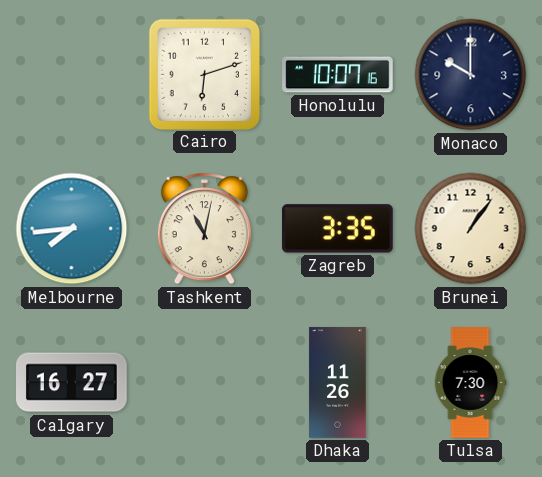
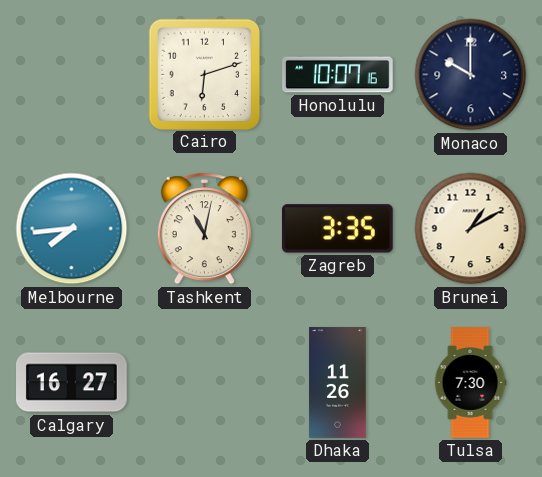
Brunei: 1:06 -> 1:10
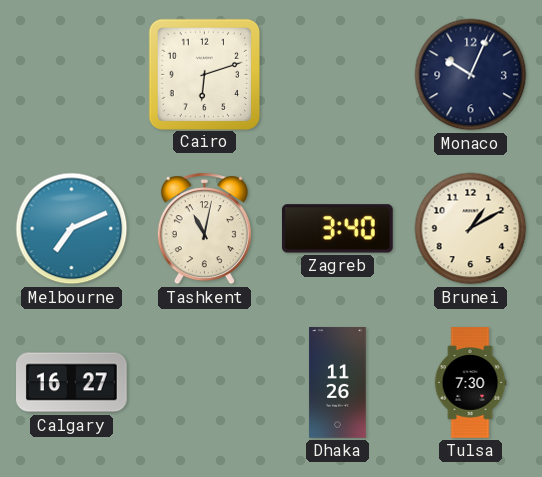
Honolulu: 10:07 -> none
Monaco: 10:00 -> 10:04
Melbourne: 7:44 -> 7:11
Zagreb: 3:35 -> 3:40
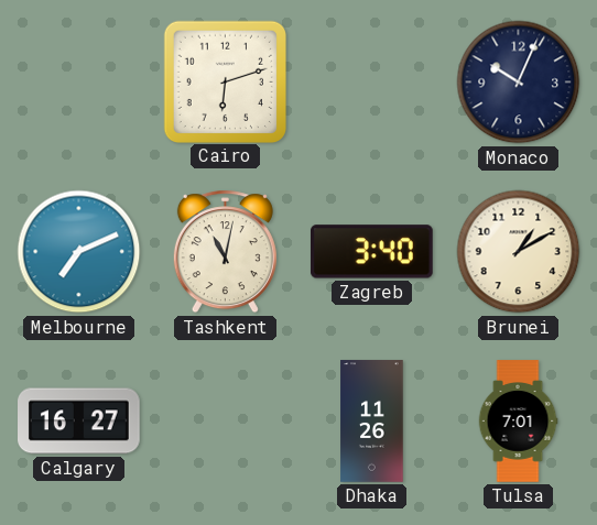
Tulsa: 7:30 -> 7:01
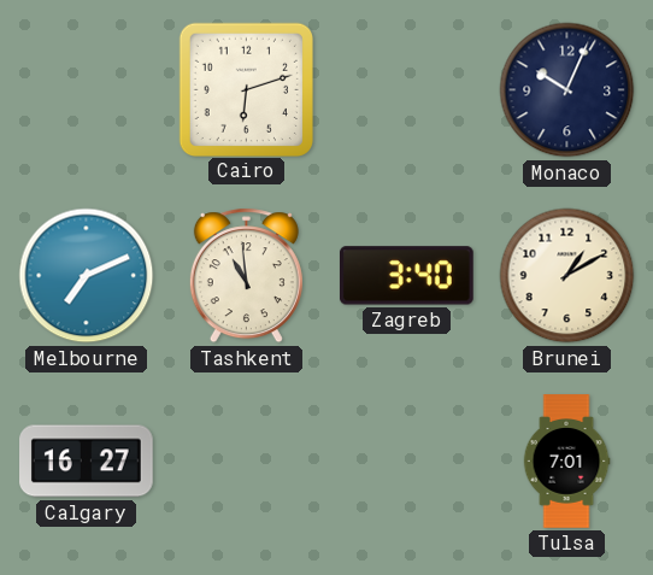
Tashkent: 11:02 -> 10:59
Dhaka: 11:26 -> none
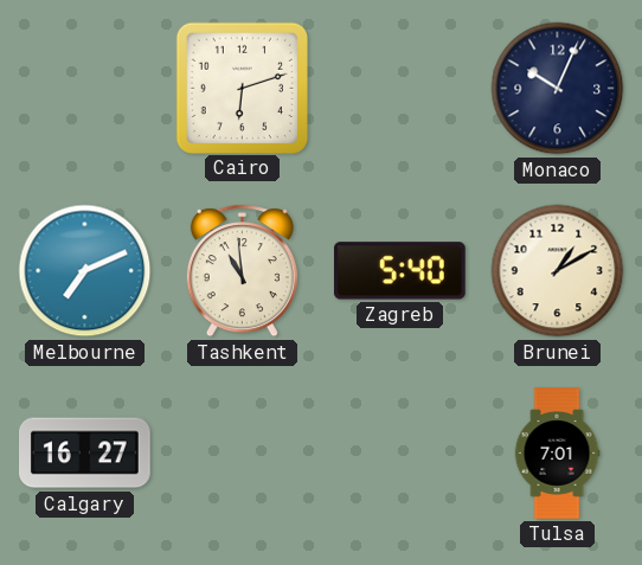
Zagreb: 3:40 -> 5:40
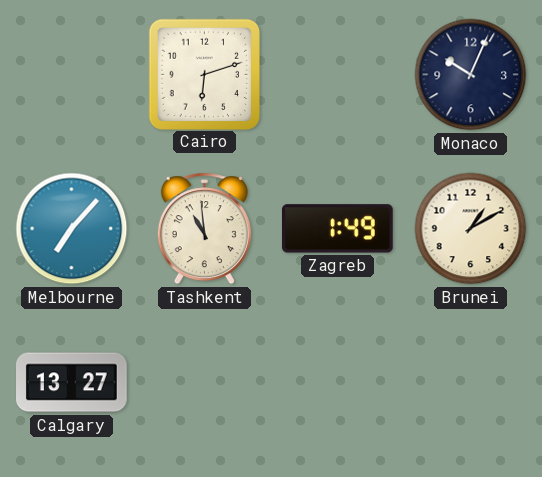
Melbourne: 7:11 -> 7:07
Zagreb: 5:40 -> 1:49
Calgary: 16:27 -> 13:27
Tulsa: 7:01 -> none
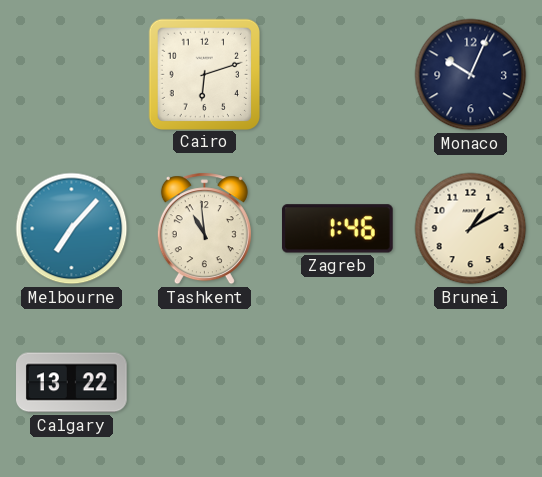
Zagreb: 1:49 -> 1:46
Calgary: 13:27 -> 13:22
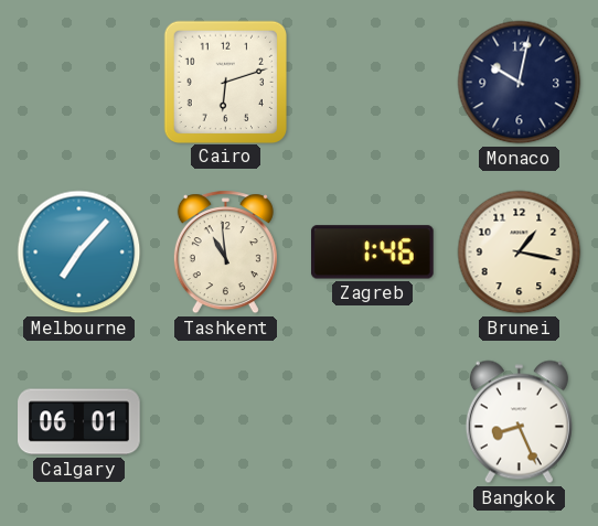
Monaco: 10:04 -> 10:02
Brunei: 1:10 -> 1:17
Calgary: 13:22 -> 06:01
Bangkok: none -> 8:26
